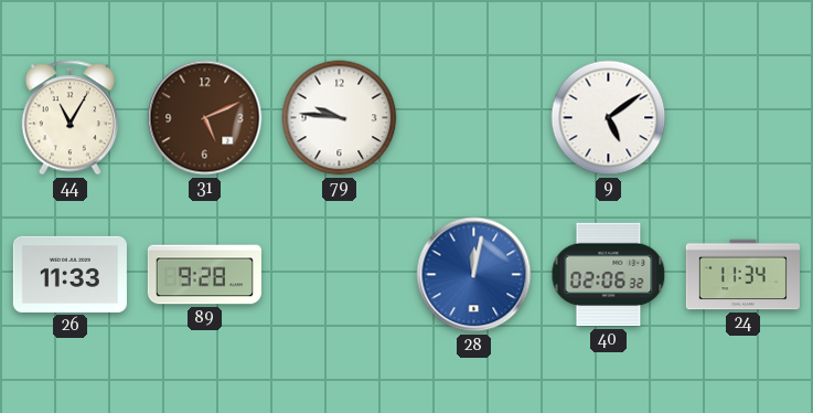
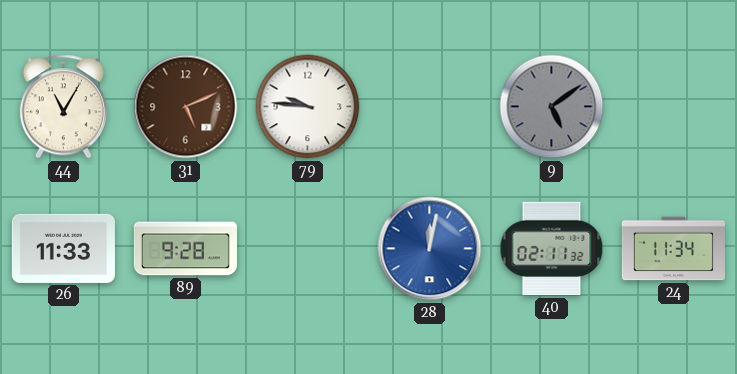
9 dial: white -> grey
40: 02:06 -> 02:11
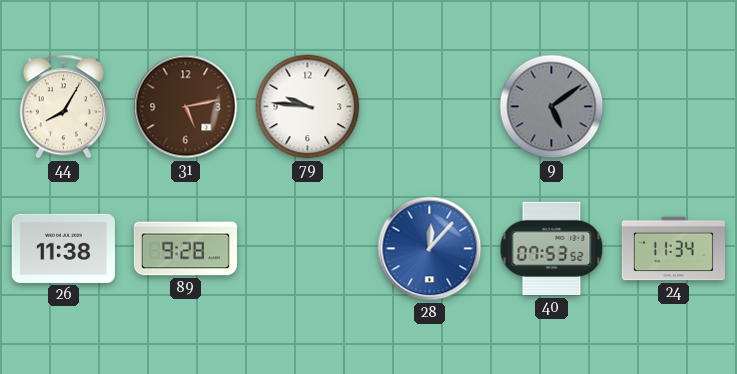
44: 11:05 -> 8:05
31: 5:11 -> 5:13
26: 11:33 -> 11:38
28: 12:02 -> 12:07
40: 02:11 -> 07:53
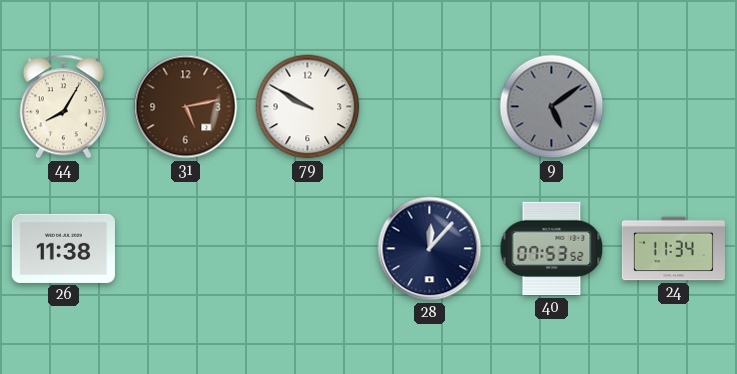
79: 9:46 -> 9:50
89: 9:28 -> none
28 dial: blue -> navy
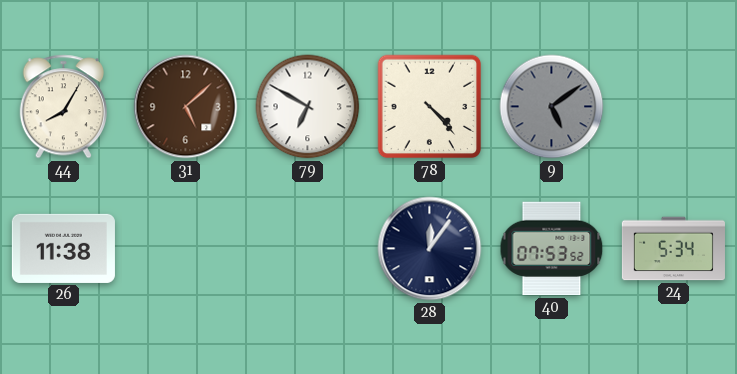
31: 5:13 -> 5:08
79: 9:50 -> 6:50
78: none -> 4:23
28: 12:07 -> 12:06
24: 11:34 -> 5:34
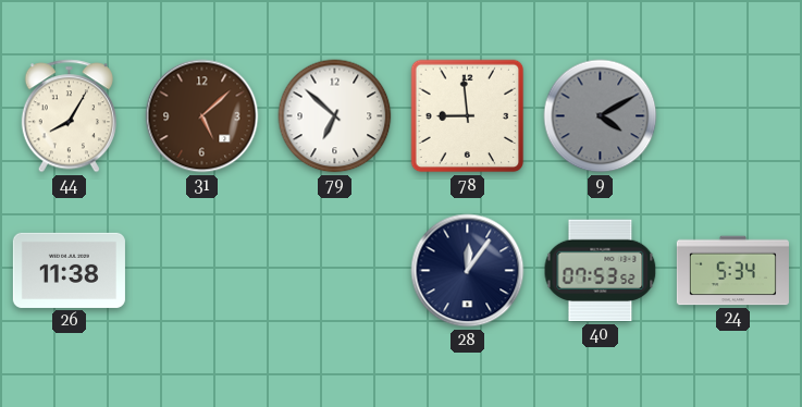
79: 6:50 -> 6:52
78: 4:23 -> 8:59
9: 5:09 -> 4:10
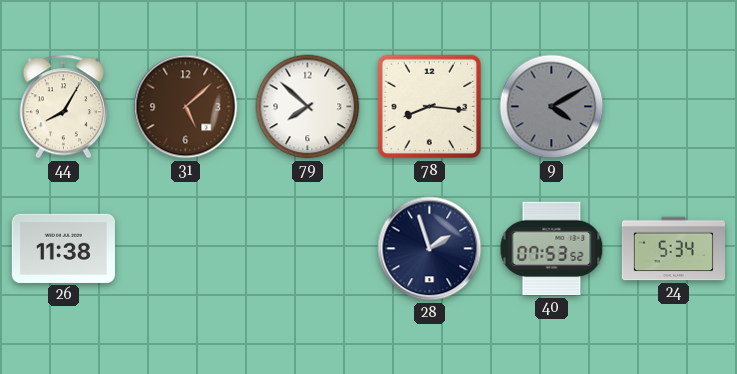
79: 6:52 -> 7:52
78: 8:59 -> 8:16
28: 12:06 -> 1:57
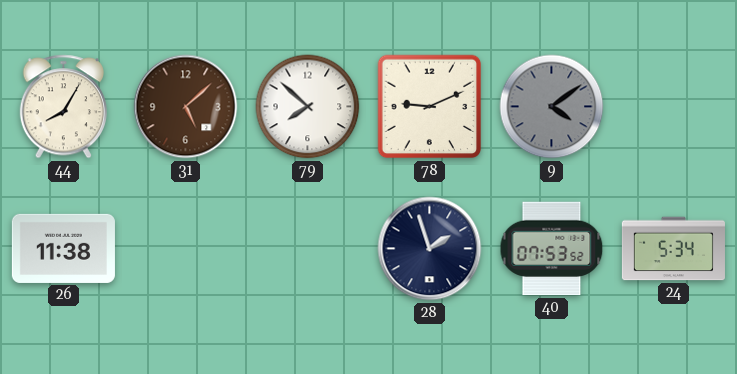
78: 8:16 -> 9:11
9: 4:10 -> 4:09
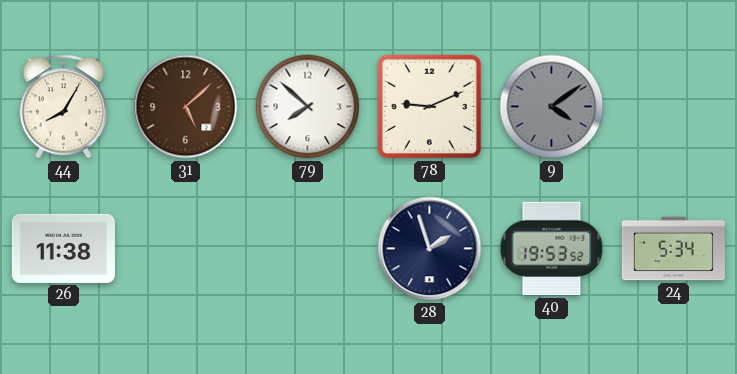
40: 07:53 -> 19:53
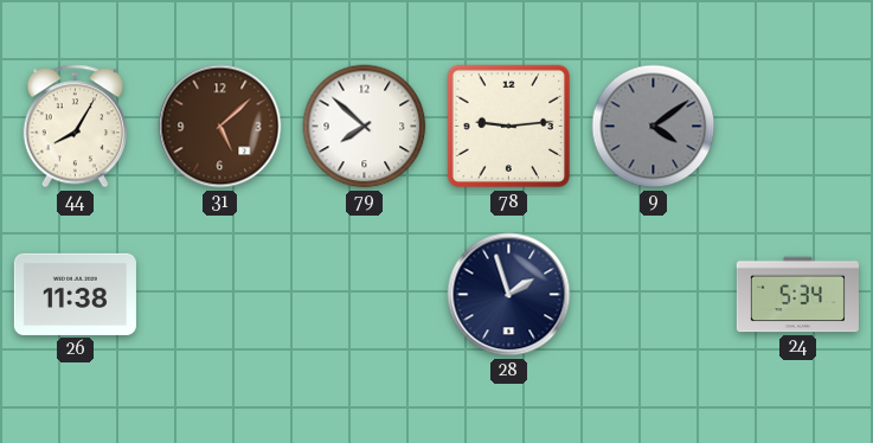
78: 9:11 -> 9:14
40: 19:53 -> none
